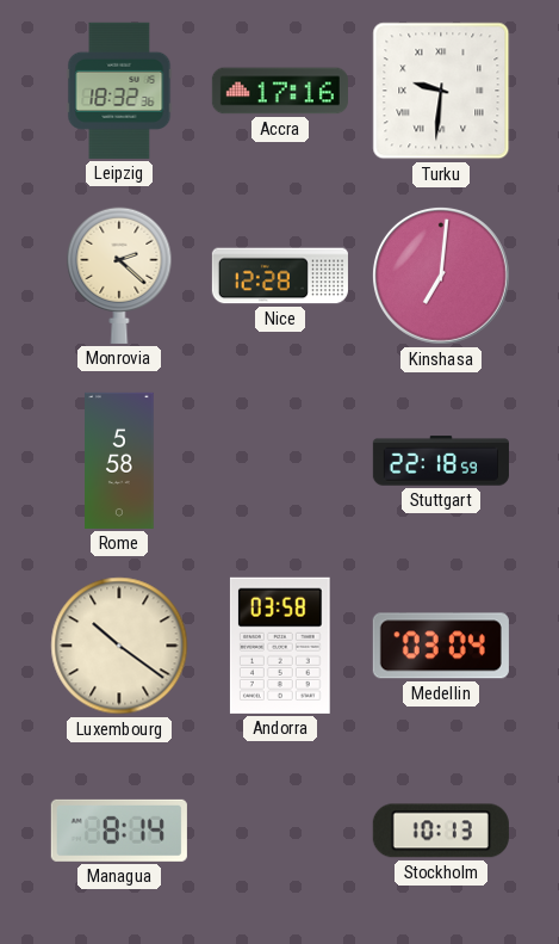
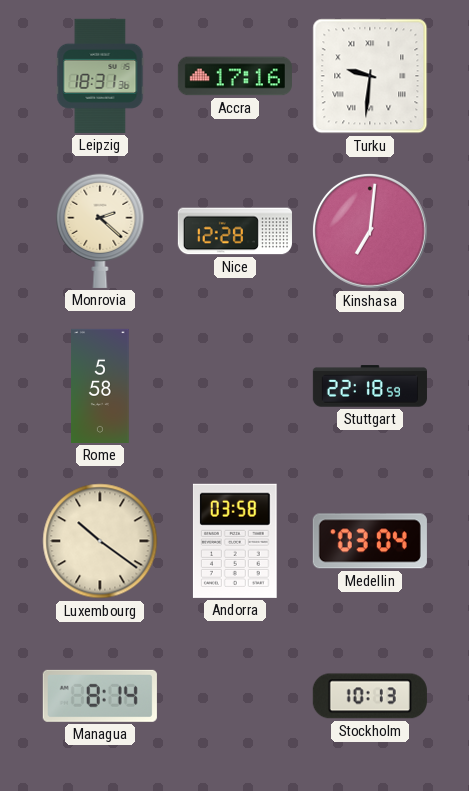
Leipzig: 18:32 -> 18:31
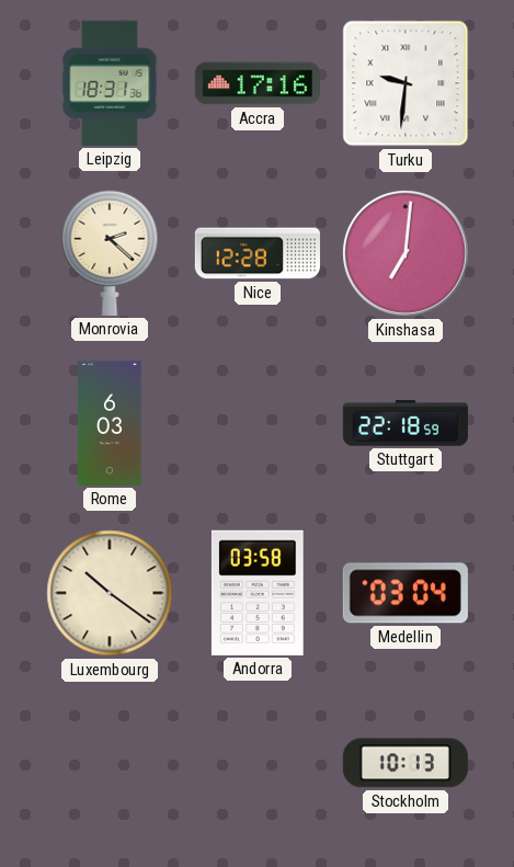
Rome: 5:58 -> 6:03
Managua: 8:14 -> none
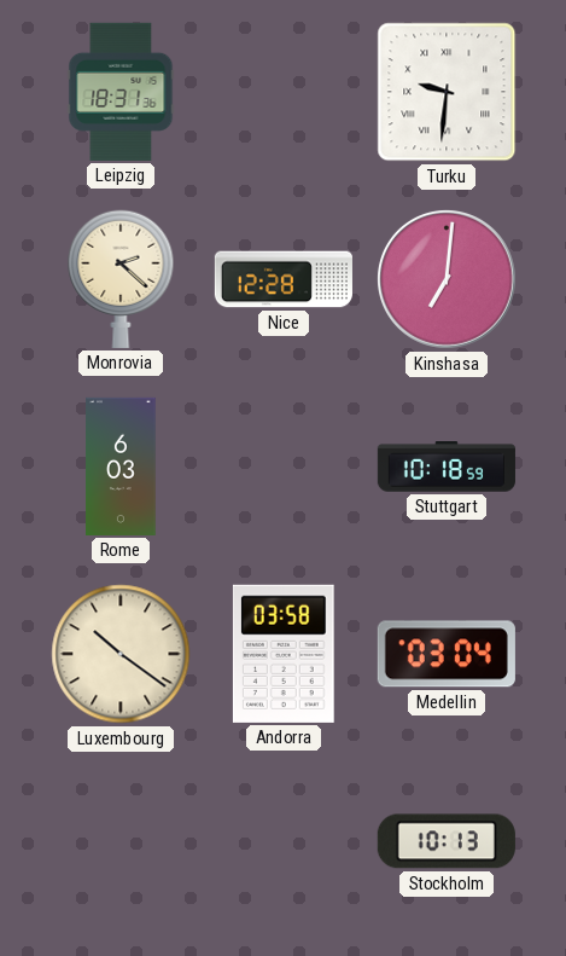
Accra: 17:16 -> none
Stuttgart: 22:18 -> 10:18
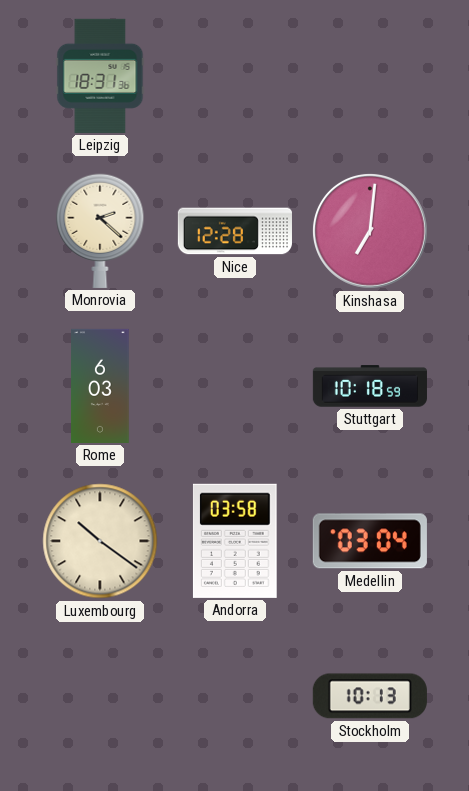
Turku: 9:31 -> none
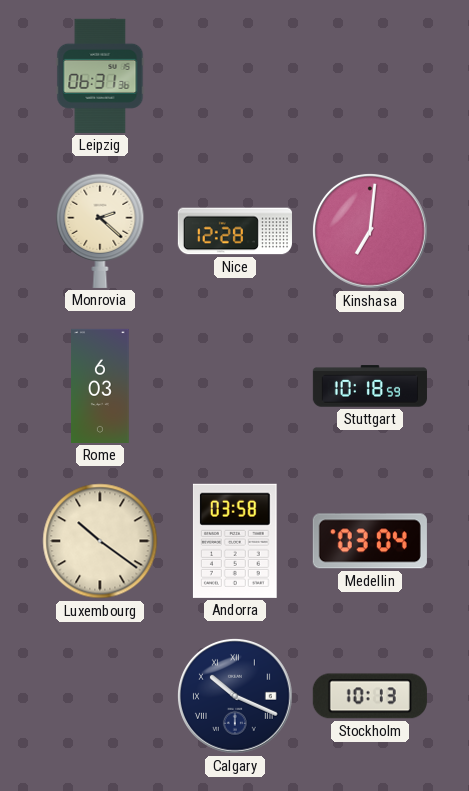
Leipzig: 18:31 -> 06:31
Calgary: none -> 10:19
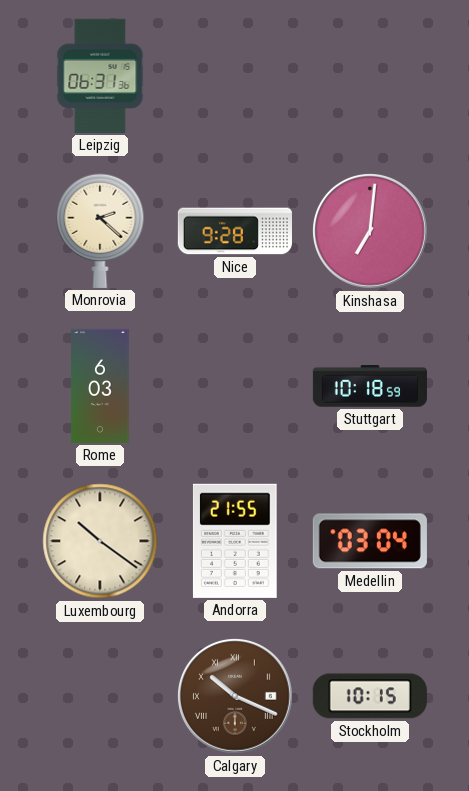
Nice: 12:28 -> 9:28
Andorra: 03:58 -> 21:55
Calgary dial: navy -> brown
Stockholm: 10:13 -> 10:15
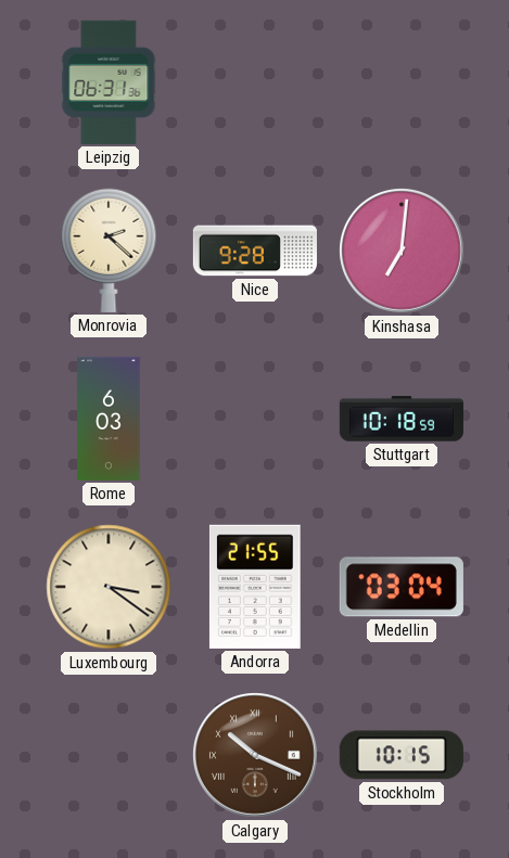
Luxembourg: 10:21 -> 3:21
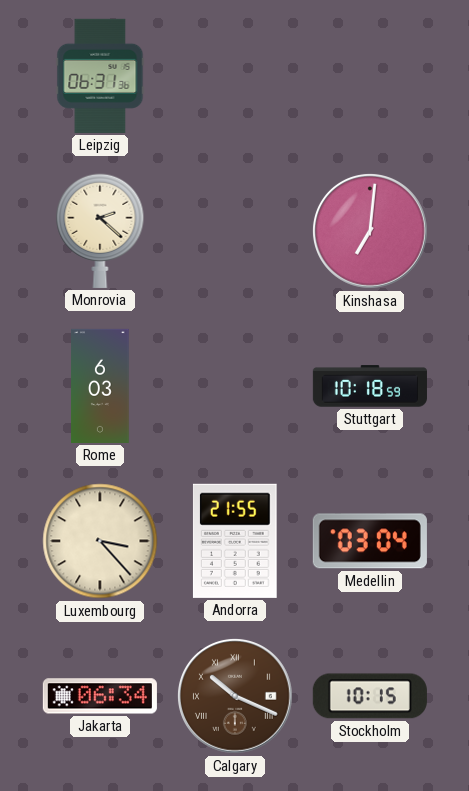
Nice: 9:28 -> none
Luxembourg: 3:21 -> 3:23
Jakarta: none -> 06:34
